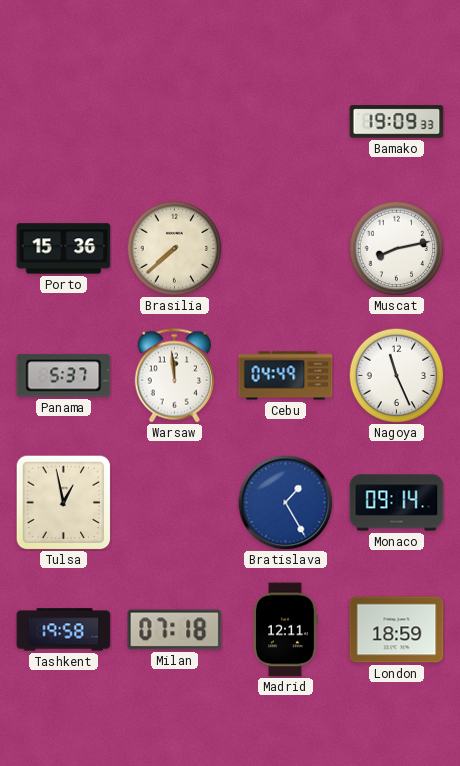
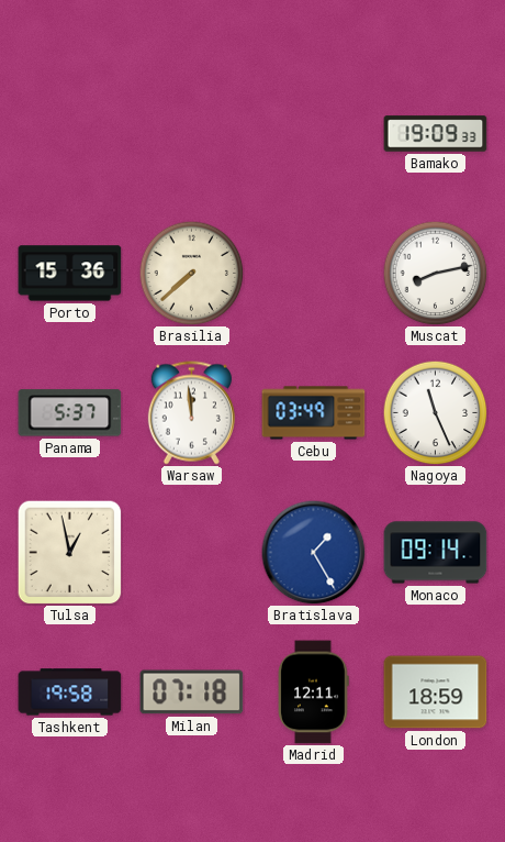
Cebu: 04:49 -> 03:49
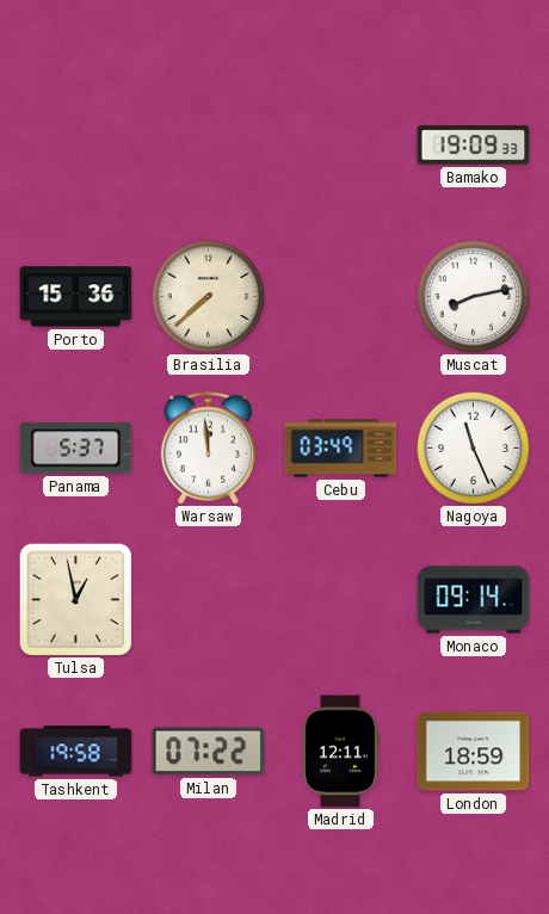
Bratislava: 1:25 -> none
Milan: 07:18 -> 07:22
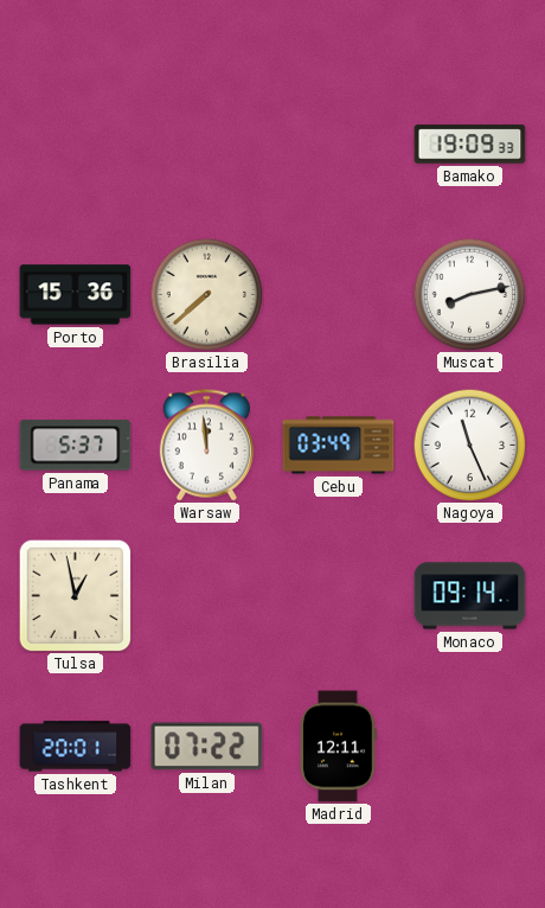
Tashkent: 19:58 -> 20:01
London: 18:59 -> none
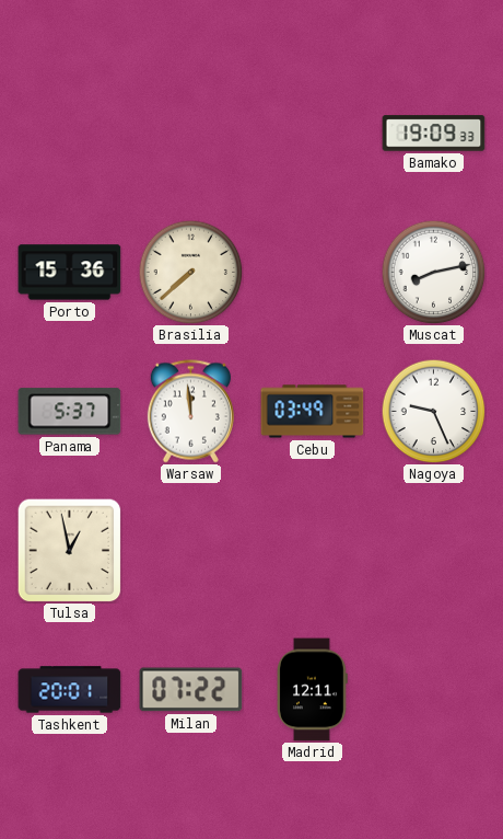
Nagoya: 11:26 -> 9:26
Monaco: 09:14 -> none
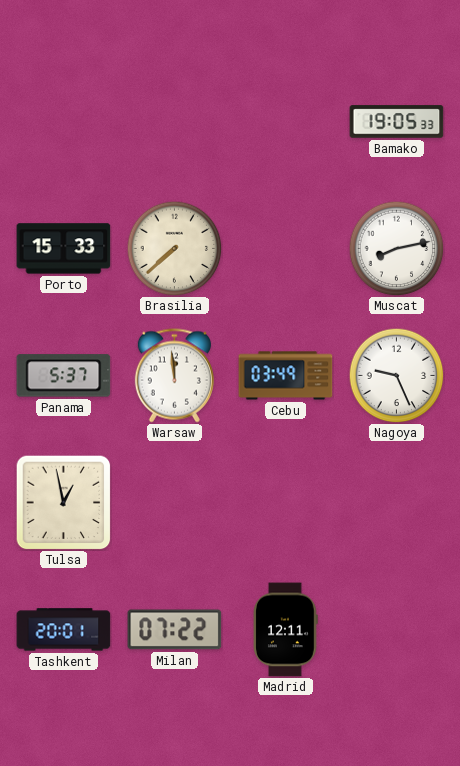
Bamako: 19:09 -> 19:05
Porto: 15:36 -> 15:33
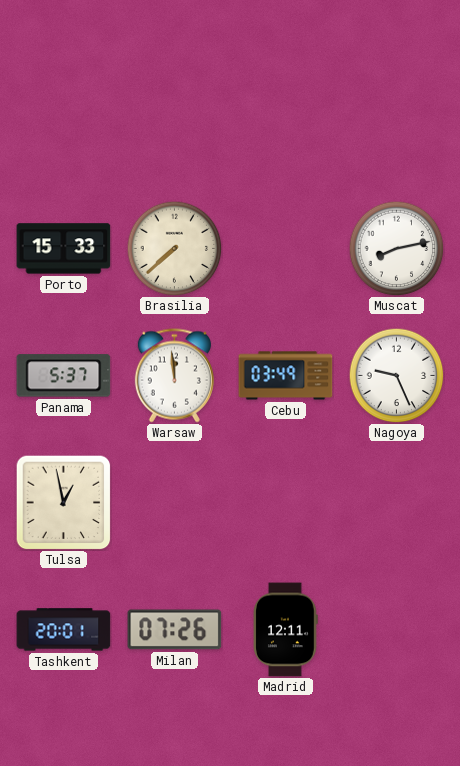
Bamako: 19:05 -> none
Milan: 07:22 -> 07:26
